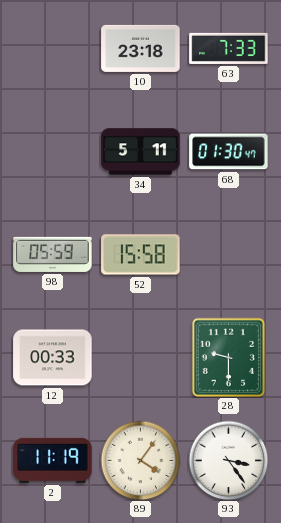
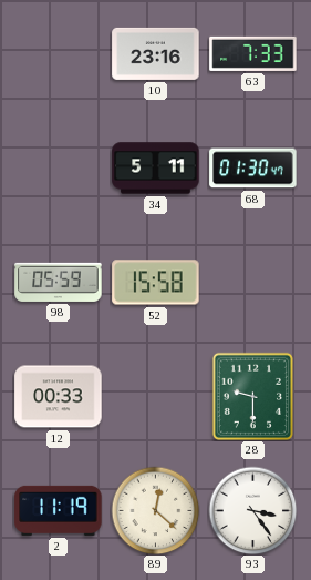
10: 23:18 -> 23:16
89: 4:06 -> 12:22
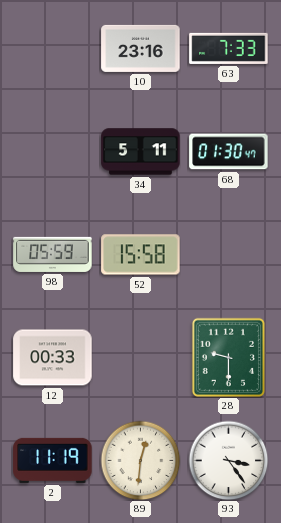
89: 12:22 -> 12:31
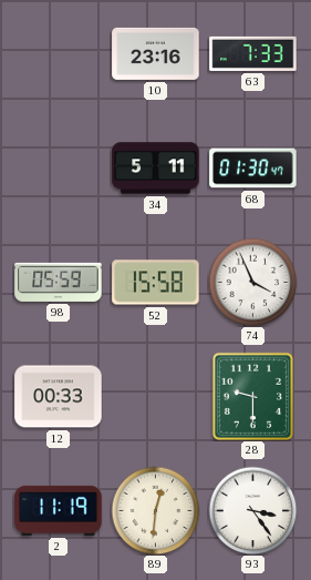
74: none -> 3:56
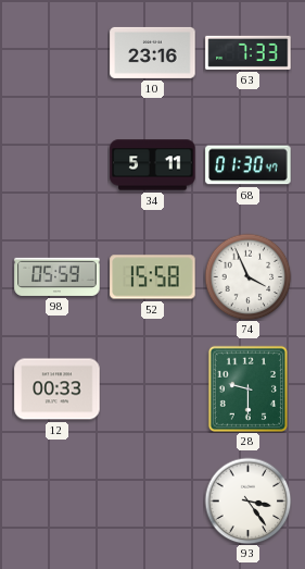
2: 11:19 -> none
89: 12:31 -> none
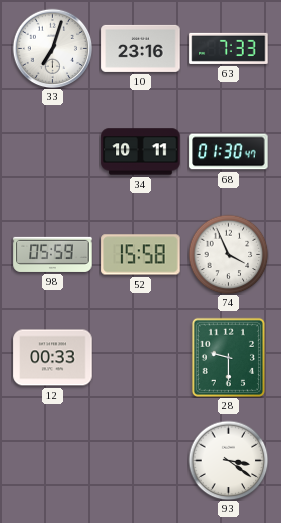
33: none -> 7:03
34: 5:11 -> 10:11
93: 3:24 -> 3:21
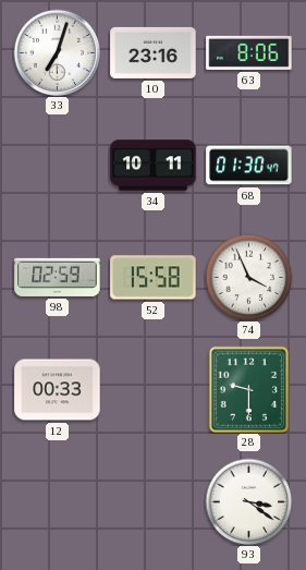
63: 7:33 -> 8:06
98: 05:59 -> 02:59
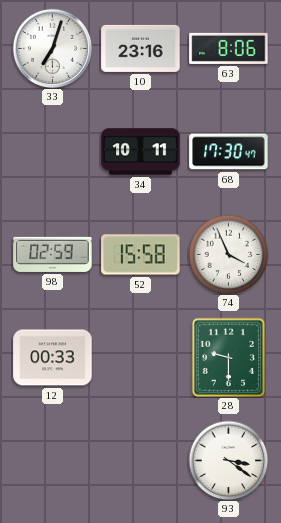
68: 01:30 -> 17:30
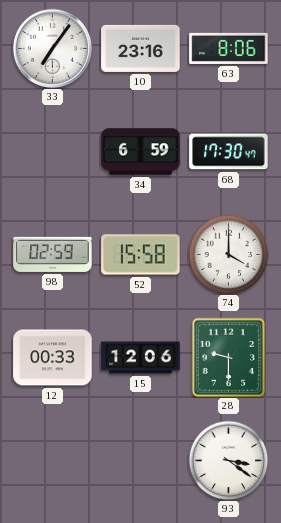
33: 7:03 -> 7:06
34: 10:11 -> 6:59
74: 3:56 -> 4:00
15: none -> 12:06
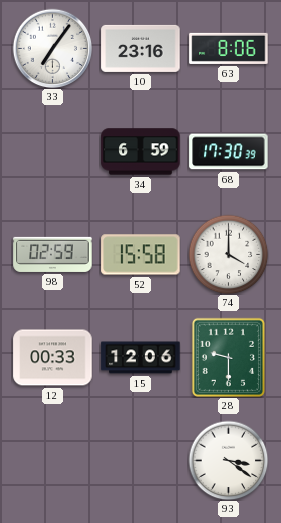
68: 17:30:47 -> 17:30:39
